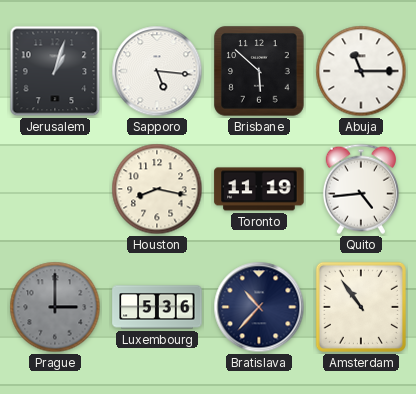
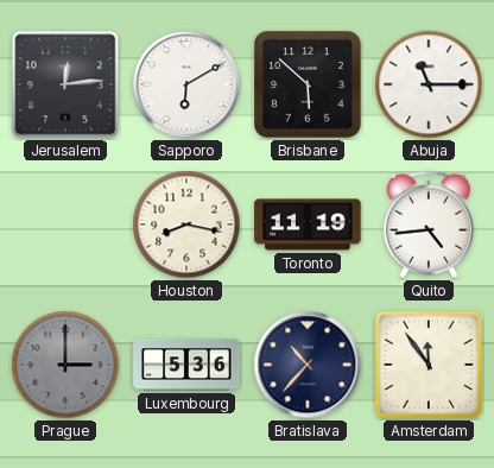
Jerusalem: 1:03 -> 12:14
Sapporo: 5:16 -> 6:10
Amsterdam: 10:54 -> 11:54
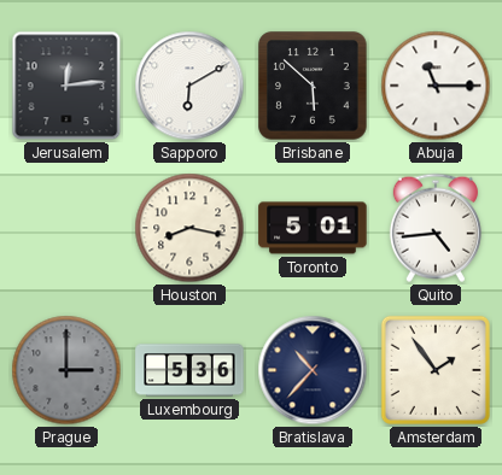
Toronto: 11:19 -> 5:01
Amsterdam: 11:54 -> 1:54
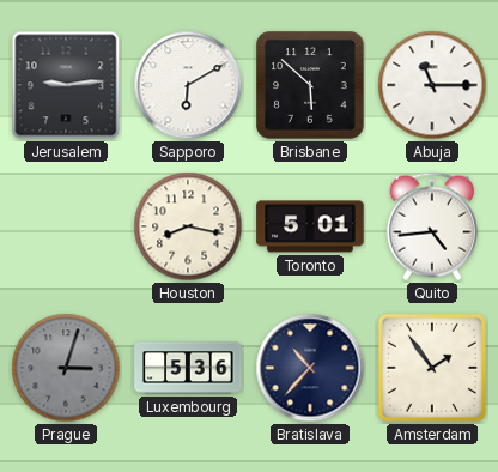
Jerusalem: 12:14 -> 9:14
Prague: 3:00 -> 3:03
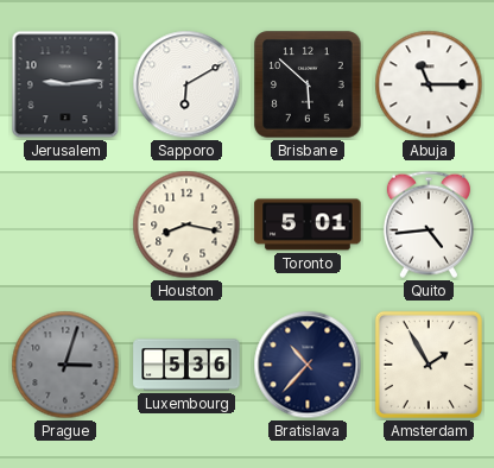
Amsterdam: 1:54 -> 1:55
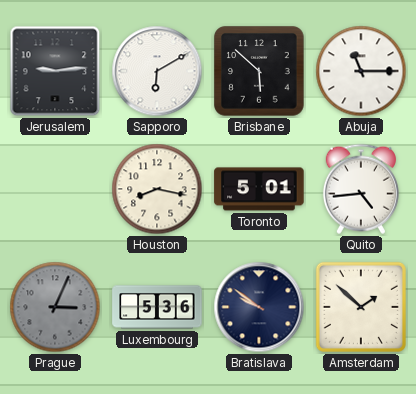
Prague: 3:03 -> 3:04
Bratislava: 10:37 -> 9:51
Amsterdam: 1:55 -> 1:52
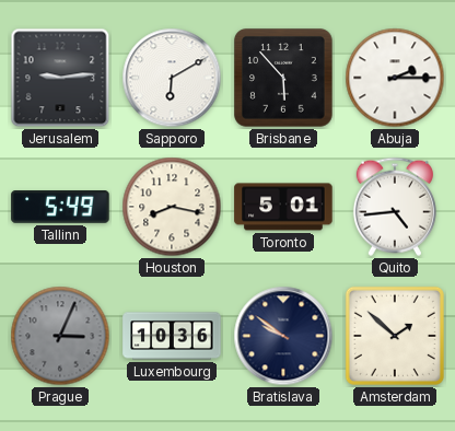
Brisbane: 5:52 -> 5:53
Abuja: 11:15 -> 2:15
Tallinn: none -> 5:49
Luxembourg: 5:36 -> 10:36
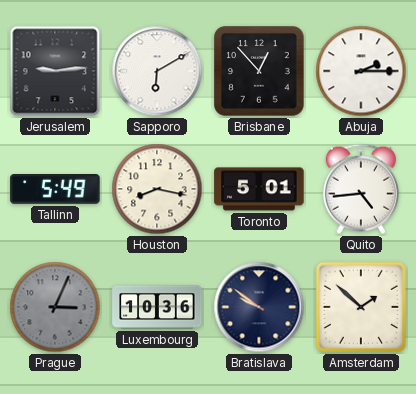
Brisbane: 5:53 -> 12:53
